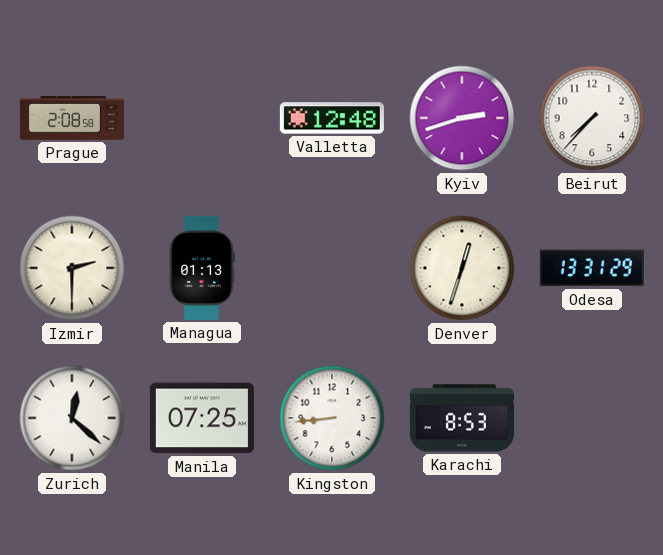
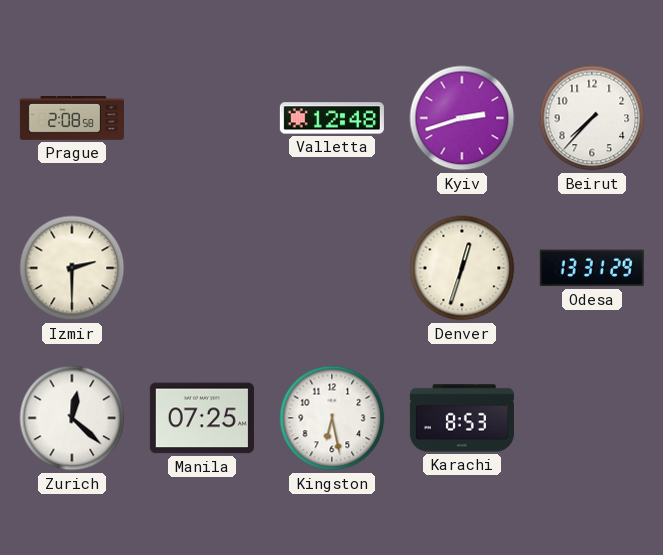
Managua: 01:13 -> none
Kingston: 8:44 -> 6:28
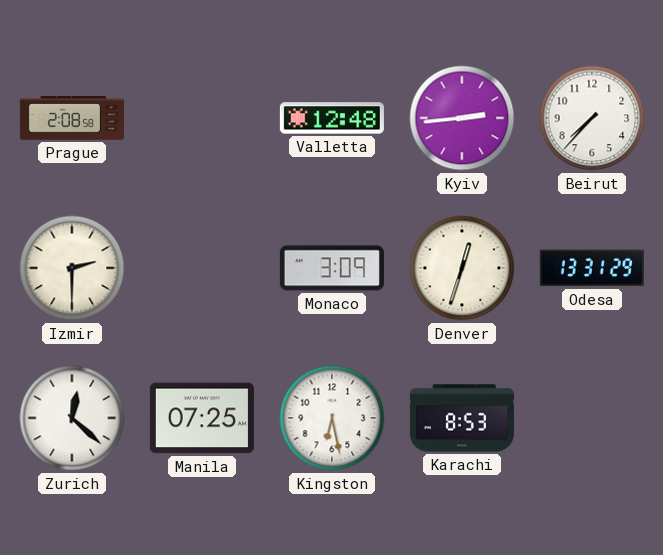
Kyiv: 2:42 -> 2:44
Monaco: none -> 3:09
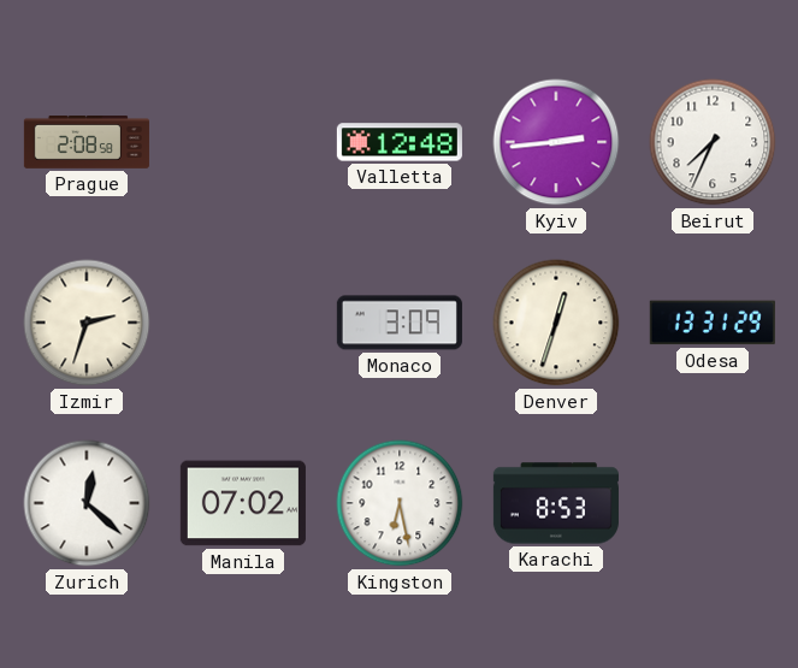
Beirut: 7:37 -> 7:34
Izmir: 2:30 -> 2:33
Manila: 07:25 -> 07:02
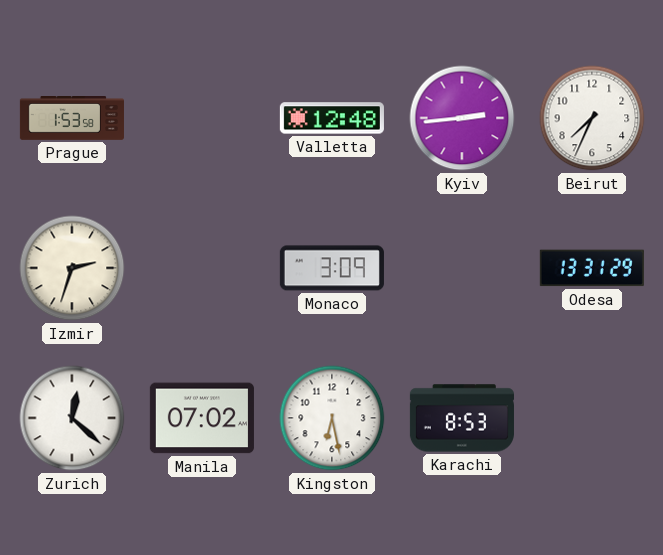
Prague: 2:08 -> 1:53
Denver: 12:33 -> none
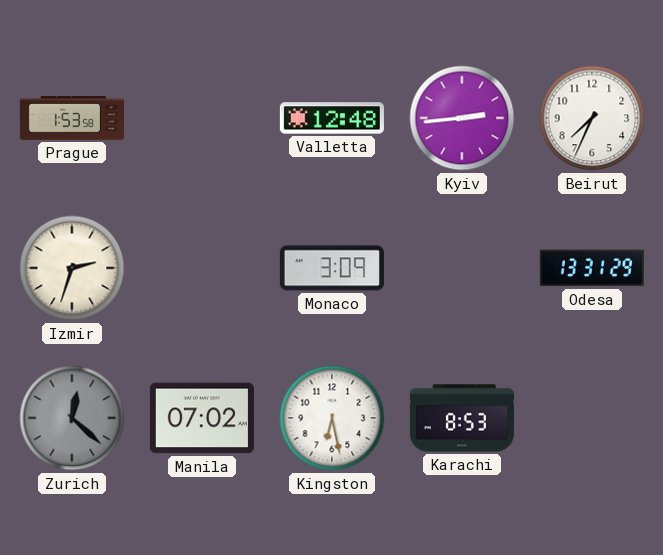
Zurich dial: white -> grey
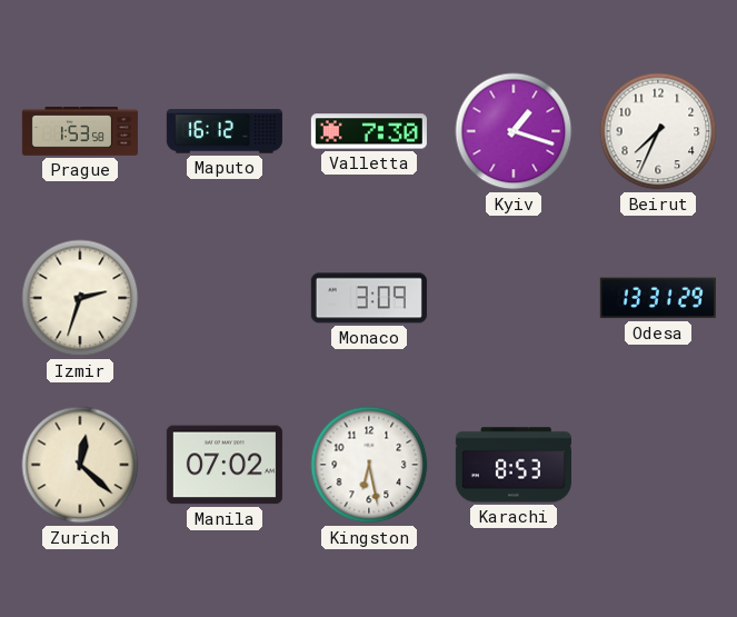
Maputo: none -> 16:12
Valletta: 12:48 -> 7:30
Kyiv: 2:44 -> 1:18
Zurich dial: grey -> cream
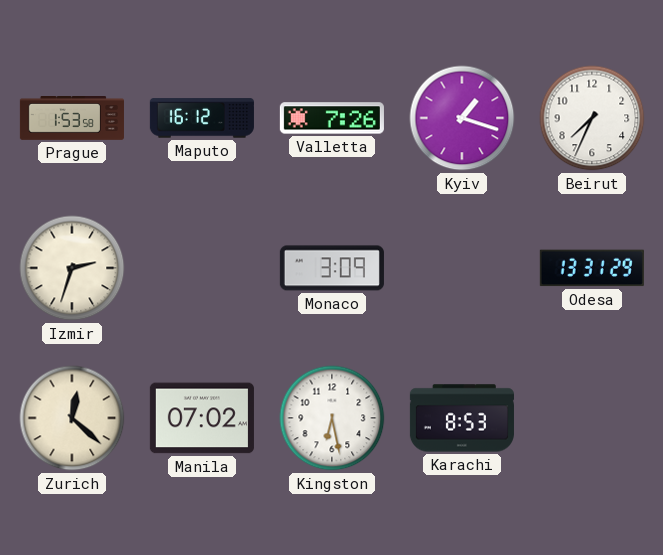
Valletta: 7:30 -> 7:26
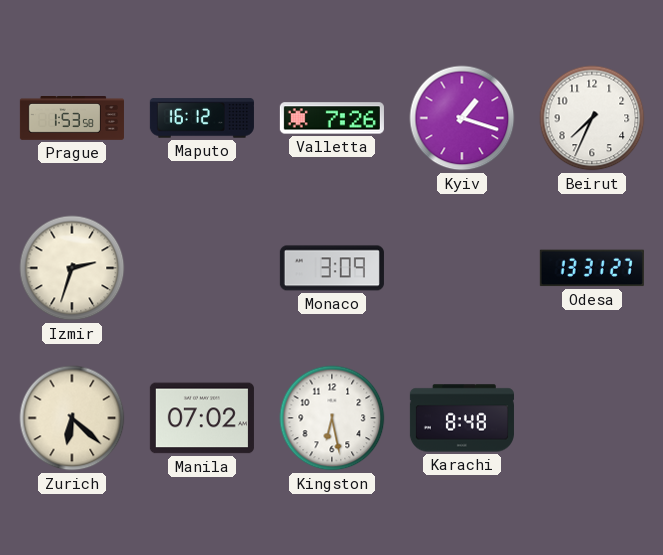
Odesa: 13:31:29 -> 13:31:27
Zurich: 12:22 -> 6:22
Karachi: 8:53 -> 8:48
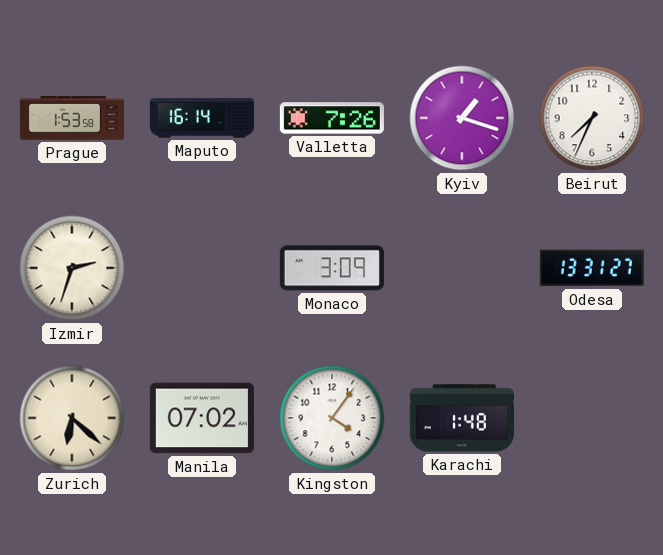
Maputo: 16:12 -> 16:14
Kingston: 6:28 -> 4:06
Karachi: 8:48 -> 1:48
